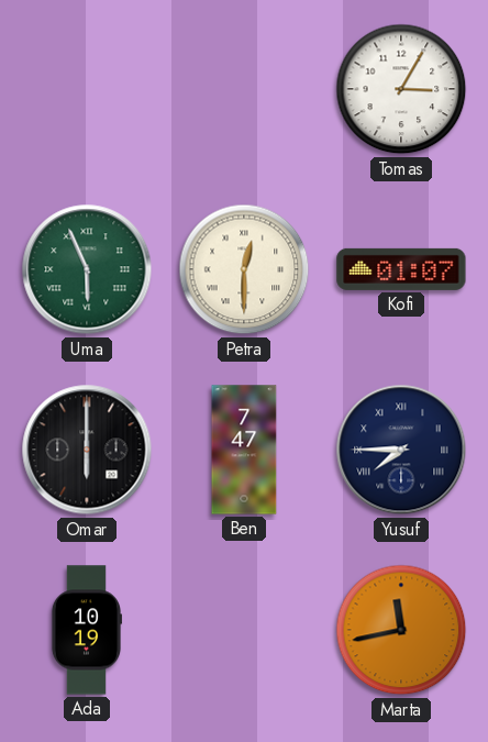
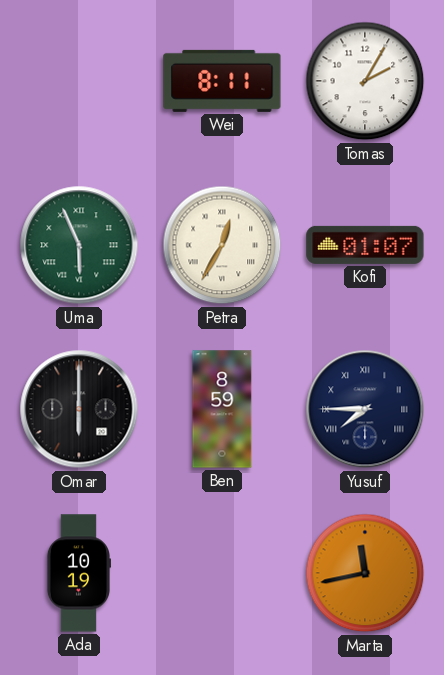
Wei: none -> 8:11
Tomas: 3:05 -> 2:05
Petra: 12:30 -> 12:35
Ben: 7:47 -> 8:59
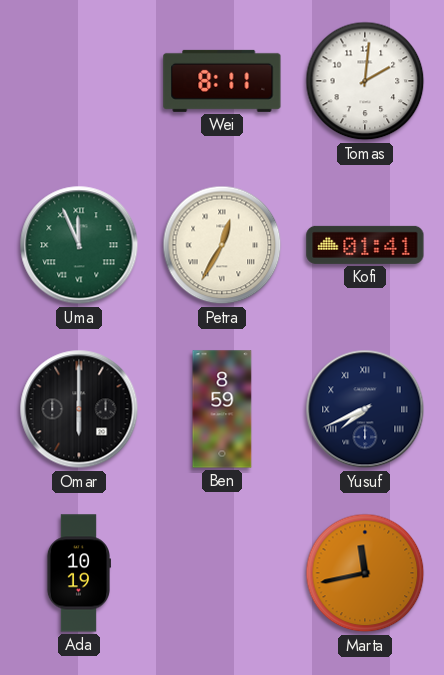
Tomas: 2:05 -> 2:01
Uma: 5:56 -> 11:56
Kofi: 01:07 -> 01:41
Yusuf: 7:45 -> 7:41
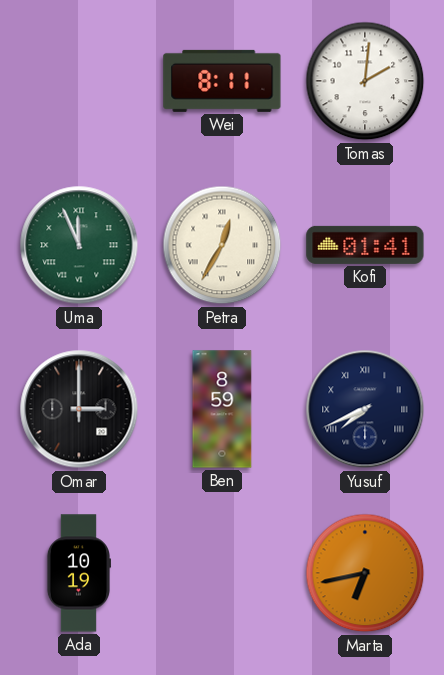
Omar: 6:00 -> 3:00
Marta: 11:43 -> 6:43
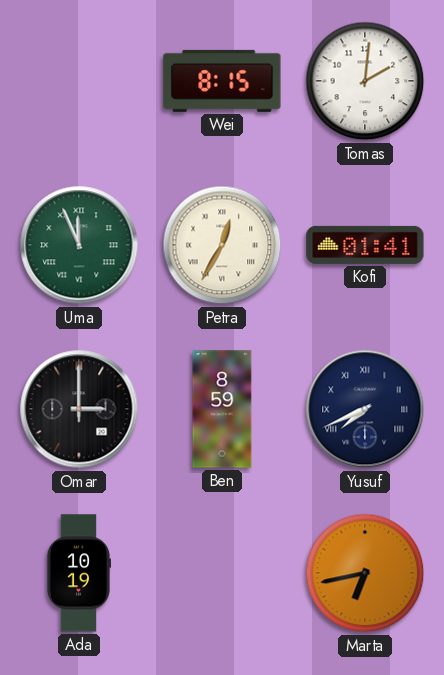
Wei: 8:11 -> 8:15
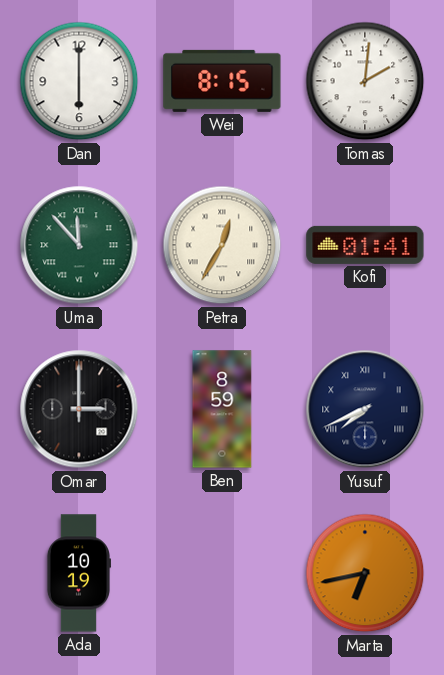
Dan: none -> 6:00
Uma: 11:56 -> 11:53
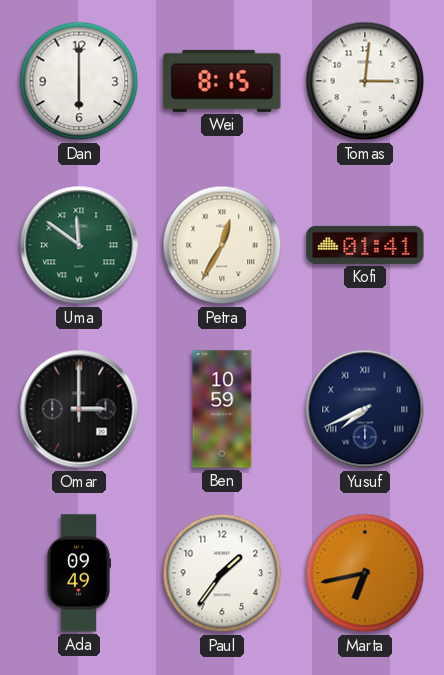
Tomas: 2:01 -> 3:01
Uma: 11:53 -> 11:51
Ben: 8:59 -> 10:59
Ada: 10:19 -> 09:49
Paul: none -> 1:36
